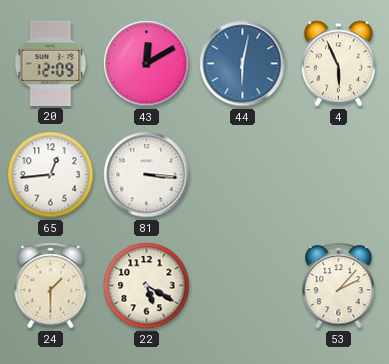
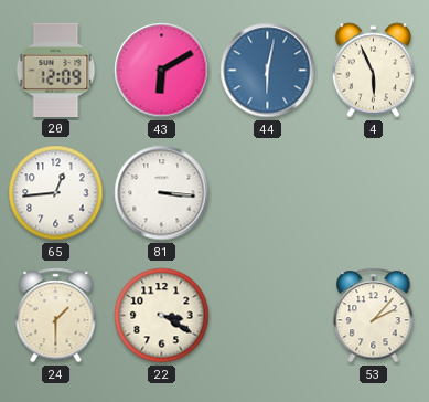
43: 12:10 -> 6:10
22: 5:20 -> 3:20
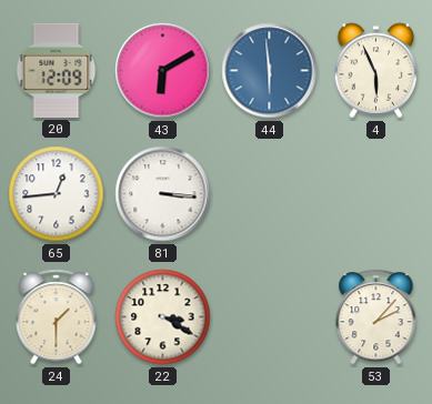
44: 6:02 -> 5:59
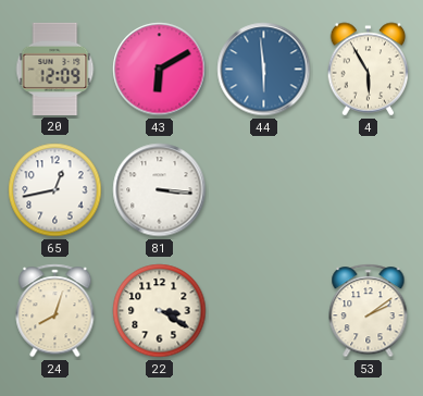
4: 5:56 -> 5:55
65: 12:44 -> 12:43
24: 1:30 -> 8:03
53: 2:07 -> 2:09
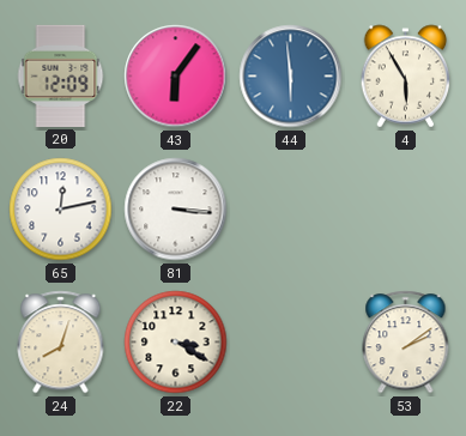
43: 6:10 -> 6:06
65: 12:43 -> 12:13
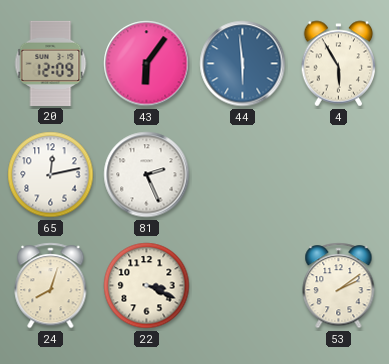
81: 3:16 -> 2:26
22: 3:20 -> 3:19
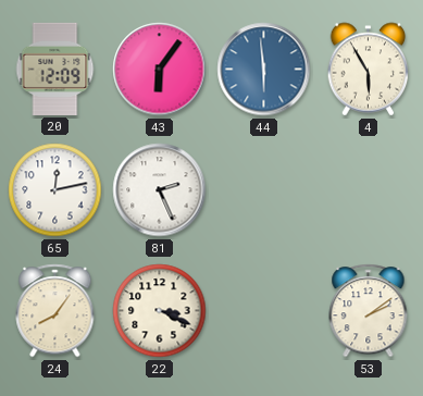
24: 8:03 -> 8:06
